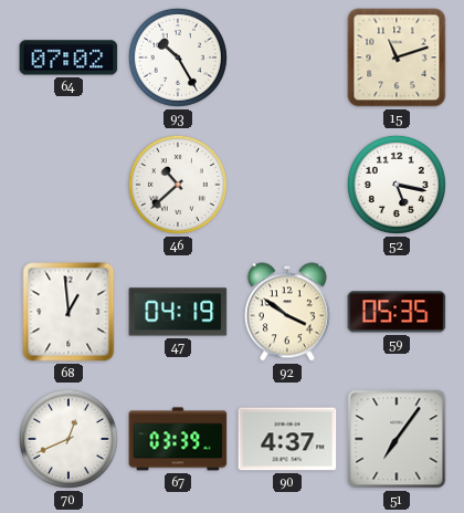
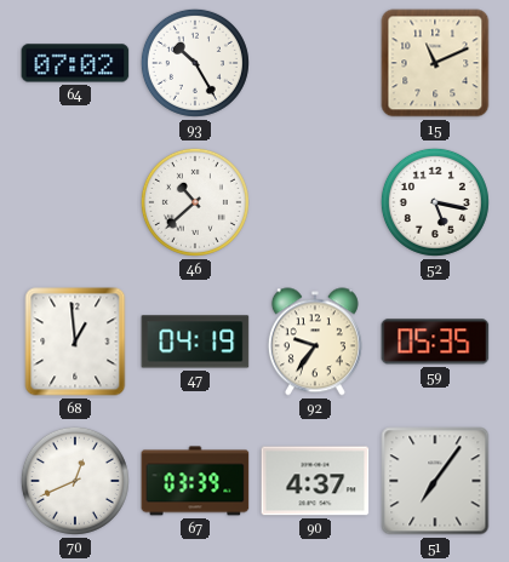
15: 11:12 -> 11:11
92: 3:51 -> 9:36
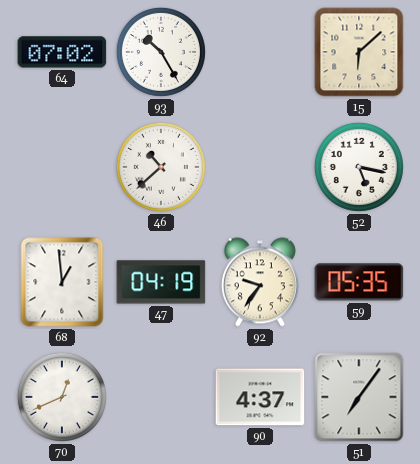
15: 11:11 -> 6:08
67: 03:39 -> none
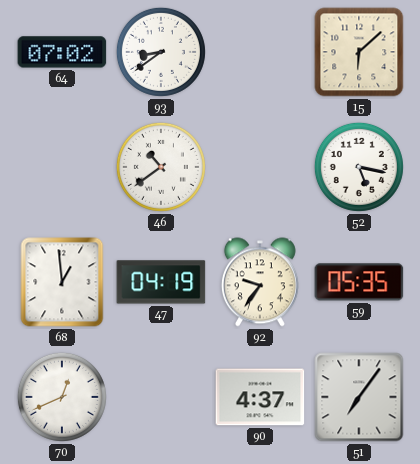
93: 10:25 -> 8:39
46: 10:38 -> 10:39
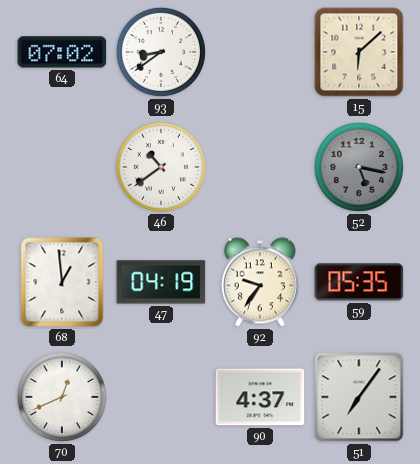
52 dial: white -> grey
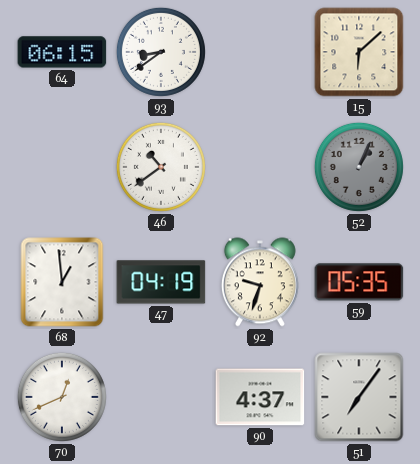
64: 07:02 -> 06:15
52: 5:17 -> 1:04
92: 9:36 -> 9:33
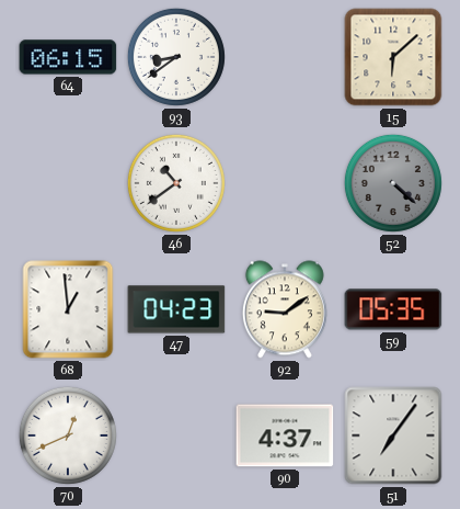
52: 1:04 -> 4:22
47: 04:19 -> 04:23
92: 9:33 -> 9:09
